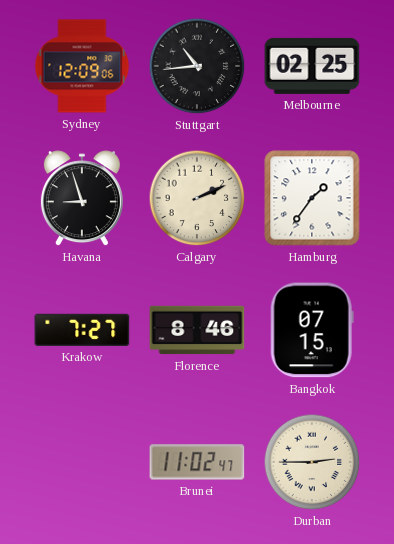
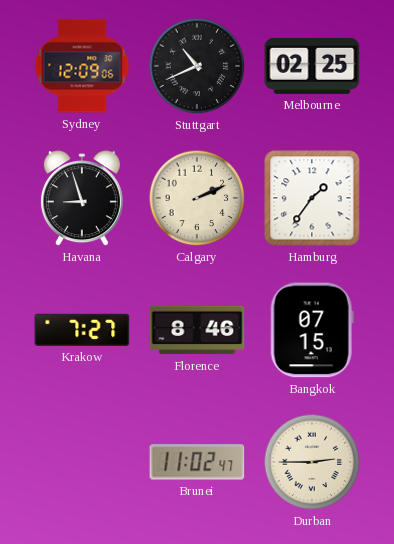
Stuttgart: 10:44 -> 10:41
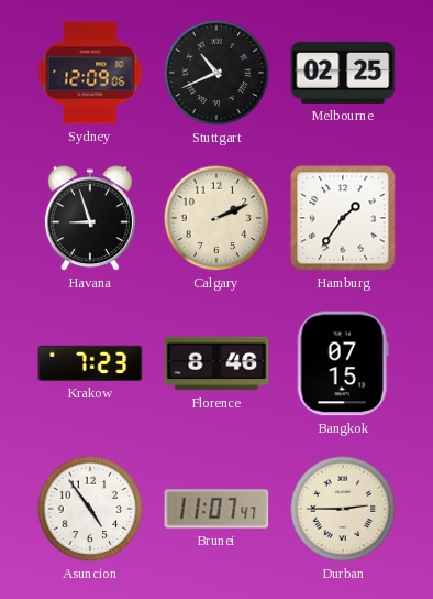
Krakow: 7:27 -> 7:23
Asuncion: none -> 4:54
Brunei: 11:02 -> 11:07
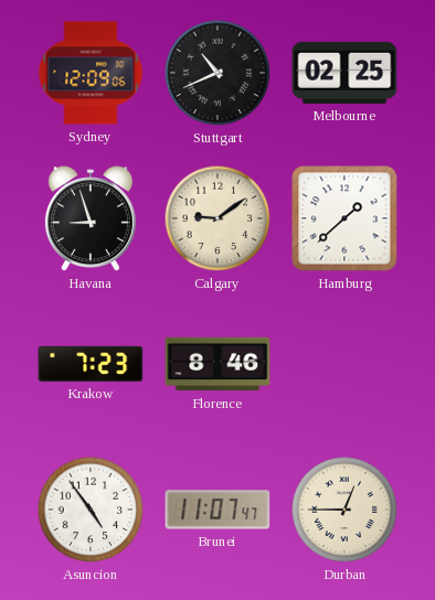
Calgary: 2:11 -> 9:09
Hamburg: 1:36 -> 1:38
Bangkok: 07:15 -> none
Durban: 2:45 -> 12:45
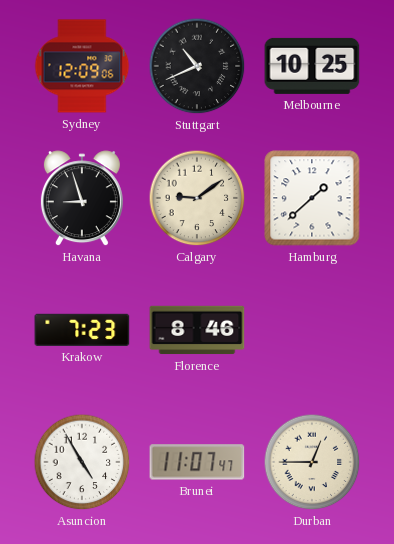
Melbourne: 02:25 -> 10:25
Asuncion: 4:54 -> 4:55
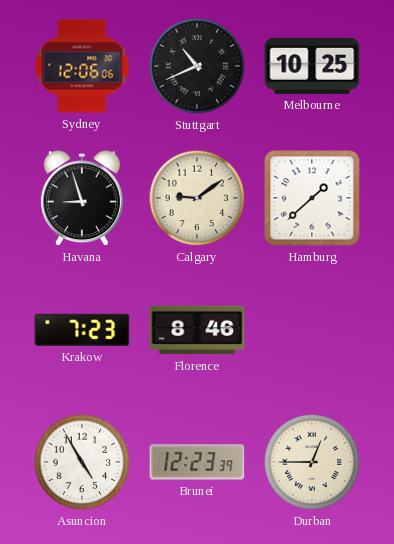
Sydney: 12:09 -> 12:06
Brunei: 11:07 -> 12:23
